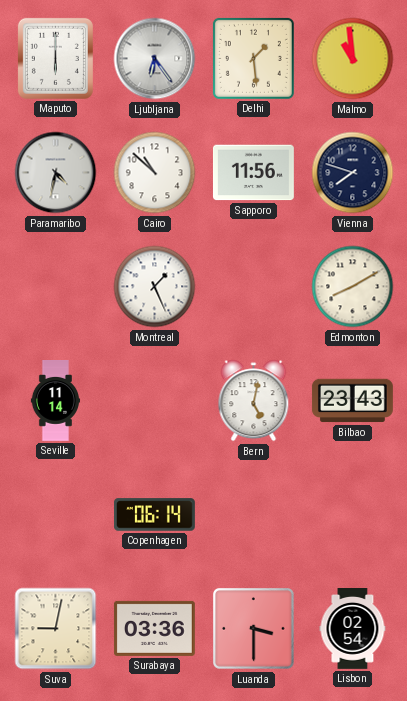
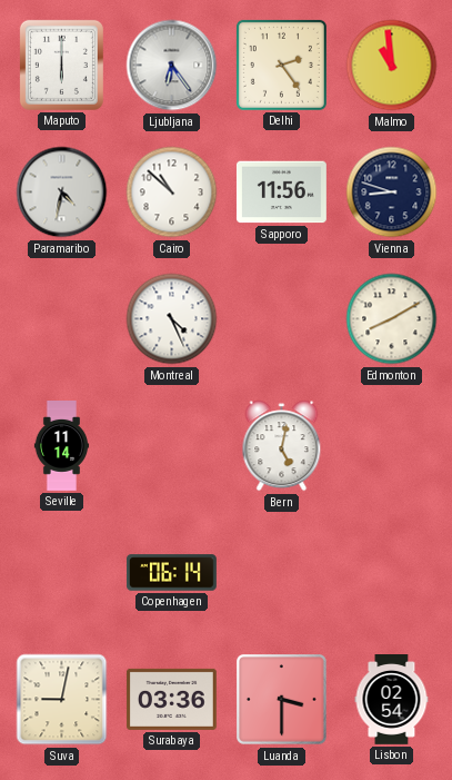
Delhi: 1:29 -> 2:24
Vienna: 7:48 -> 8:48
Montreal: 1:26 -> 4:26
Bilbao: 23:43 -> none
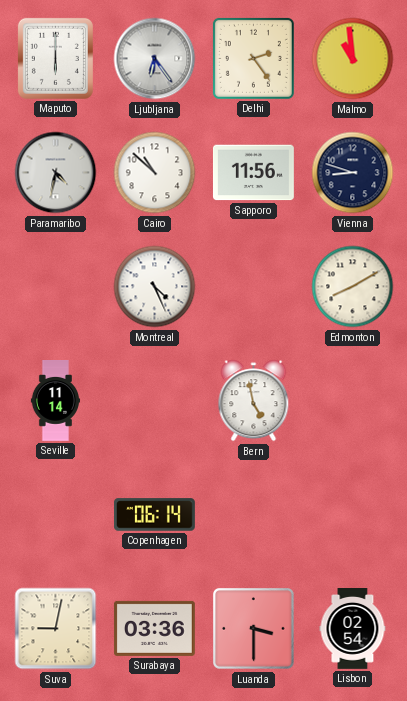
Bern: 5:02 -> 4:58
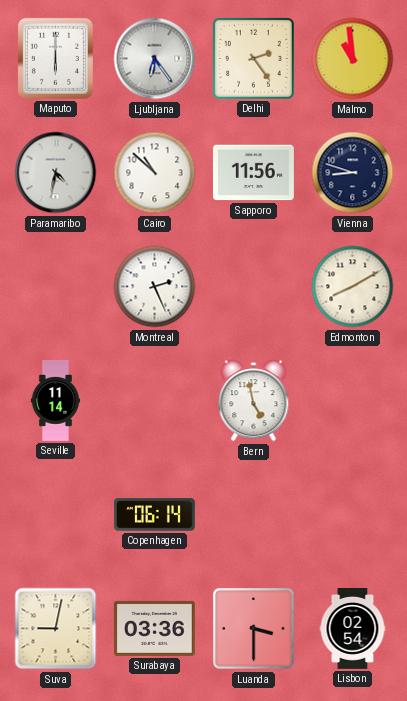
Montreal: 4:26 -> 2:26
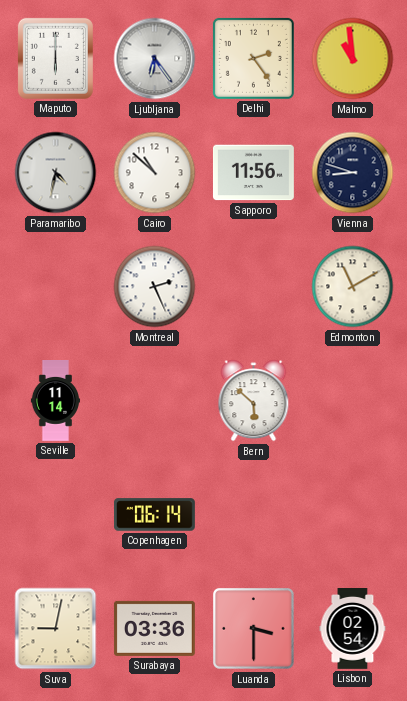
Edmonton: 8:10 -> 11:10
Bern: 4:58 -> 5:52
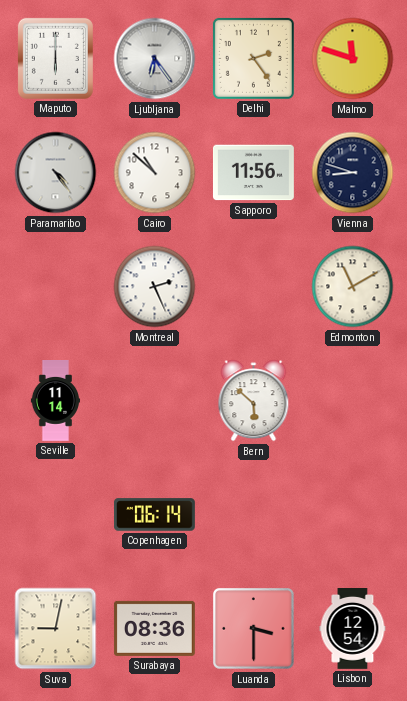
Malmo: 10:59 -> 11:48
Paramaribo: 4:32 -> 4:24
Surabaya: 03:36 -> 08:36
Lisbon: 02:54 -> 12:54
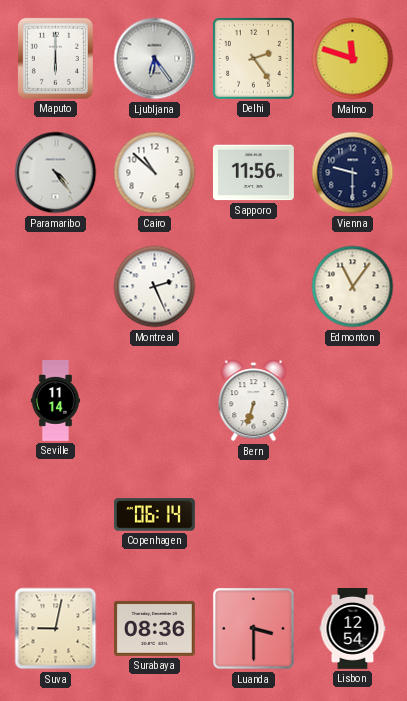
Vienna: 8:48 -> 9:30
Edmonton: 11:10 -> 11:06
Bern: 5:52 -> 6:33
